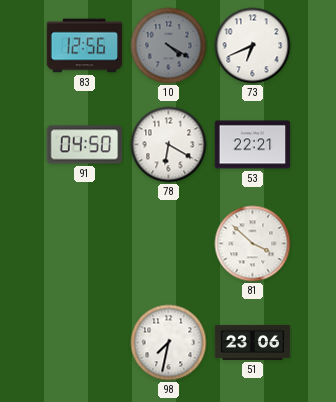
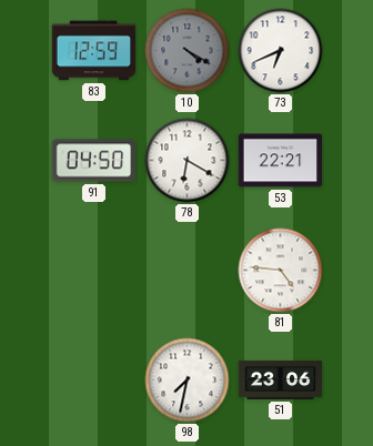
83: 12:56 -> 12:59
81: 3:52 -> 4:46
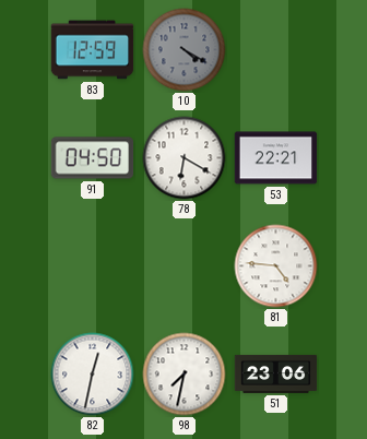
73: 6:41 -> none
82: none -> 12:32
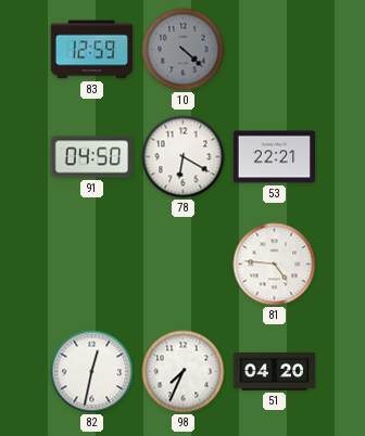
10: 4:20 -> 4:22
98: 7:32 -> 7:34
51: 23:06 -> 04:20
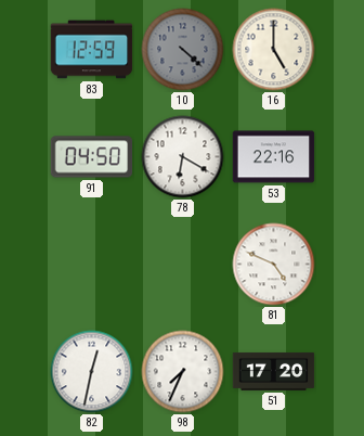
16: none -> 5:00
53: 22:21 -> 22:16
81: 4:46 -> 4:49
51: 04:20 -> 17:20
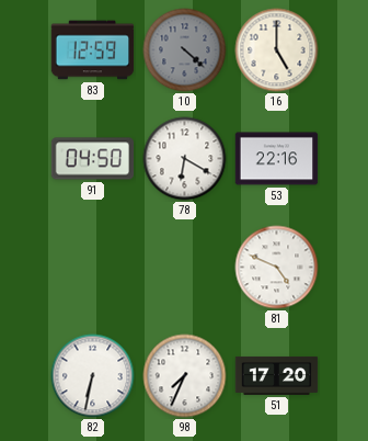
82: 12:32 -> 6:32
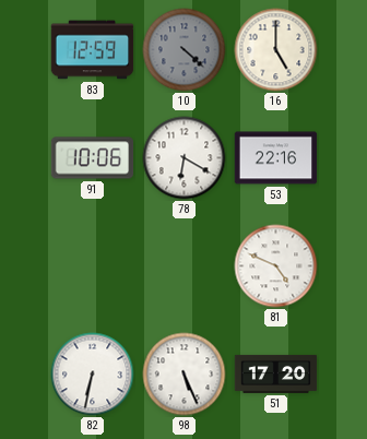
91: 04:50 -> 10:06
98: 7:34 -> 5:26
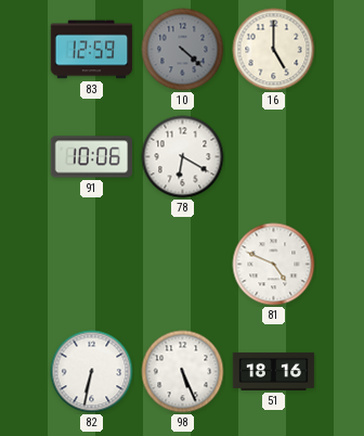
53: 22:16 -> none
51: 17:20 -> 18:16
